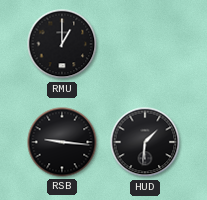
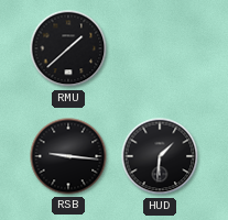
RMU: 1:00 -> 1:38
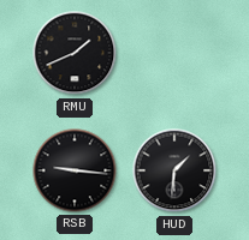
RMU: 1:38 -> 1:41
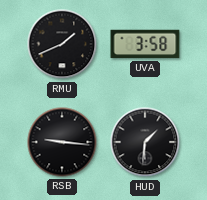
UVA: none -> 3:58
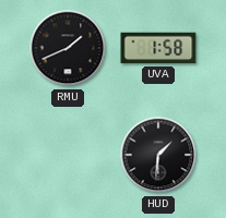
UVA: 3:58 -> 1:58
RSB: 9:16 -> none
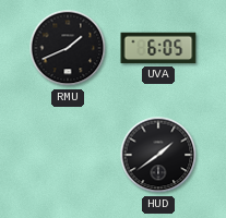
UVA: 1:58 -> 6:05
HUD: 1:31 -> 1:39
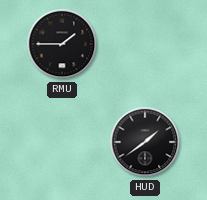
RMU: 1:41 -> 1:45
UVA: 6:05 -> none
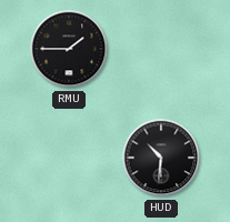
HUD: 1:39 -> 10:31
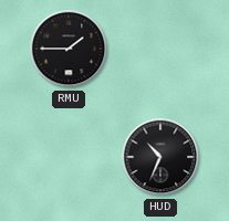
HUD: 10:31 -> 10:34
